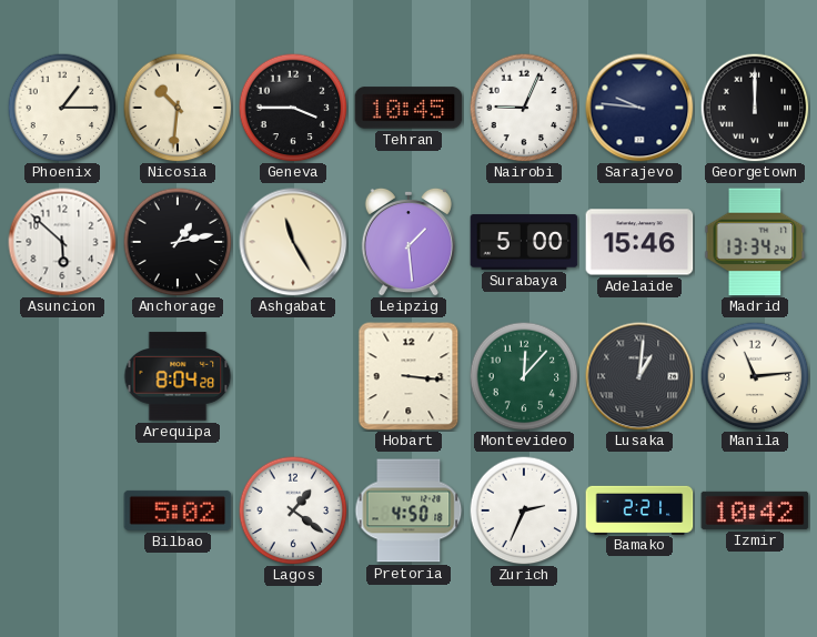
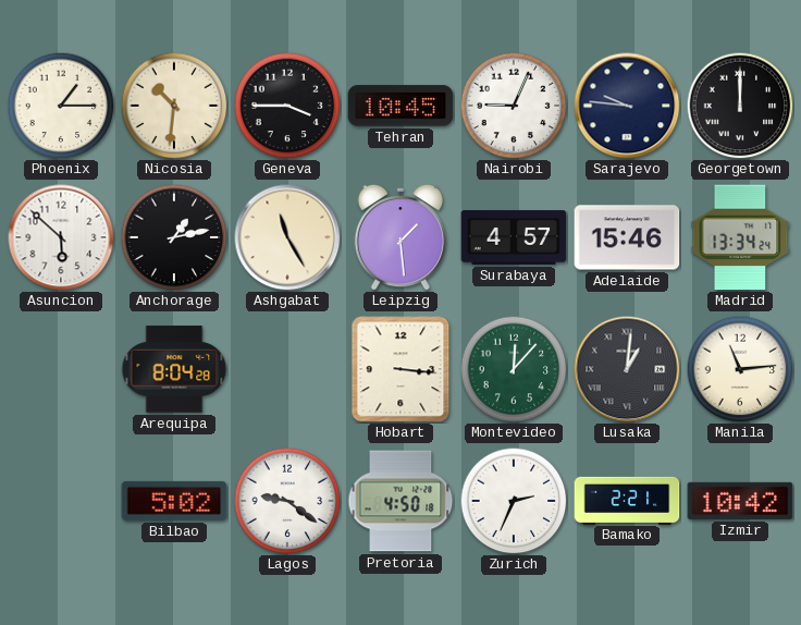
Surabaya: 5:00 -> 4:57
Lagos: 1:21 -> 9:21
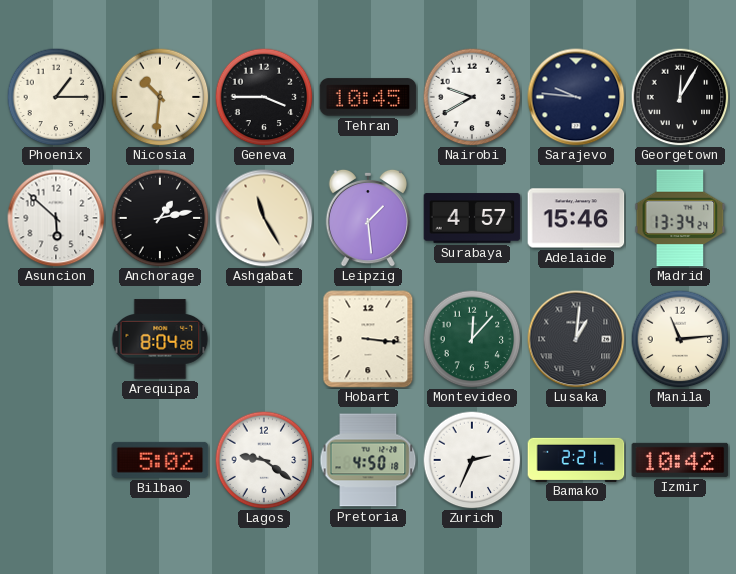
Nairobi: 9:04 -> 9:40
Georgetown: 12:00 -> 12:05
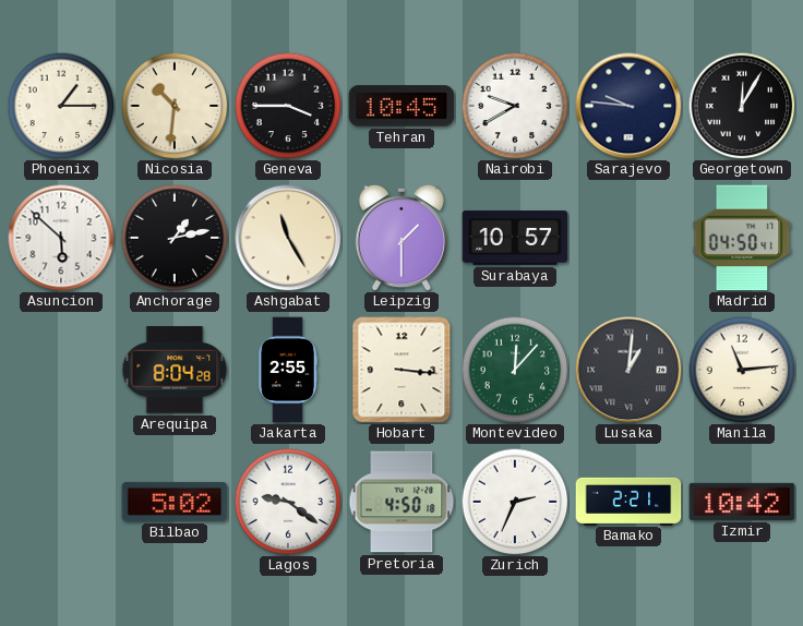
Leipzig: 1:29 -> 1:30
Surabaya: 4:57 -> 10:57
Adelaide: 15:46 -> none
Madrid: 13:34 -> 04:50
Jakarta: none -> 2:55
